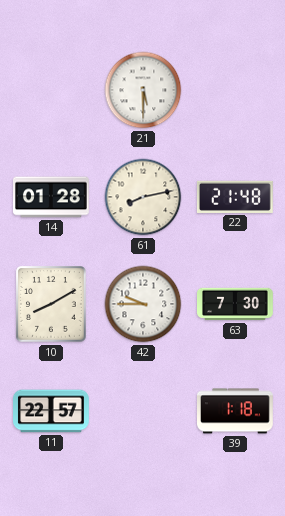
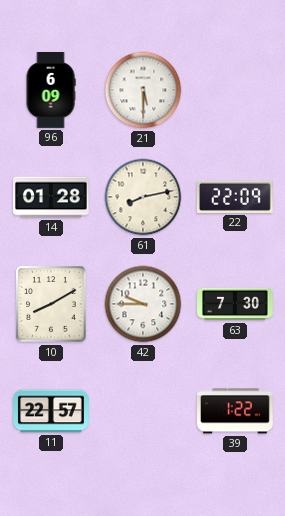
96: none -> 6:09
22: 21:48 -> 22:09
39: 1:18 -> 1:22
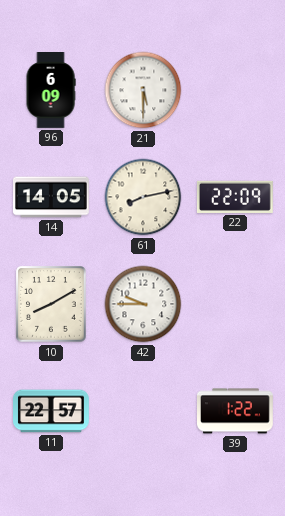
14: 01:28 -> 14:05
63: 7:30 -> none
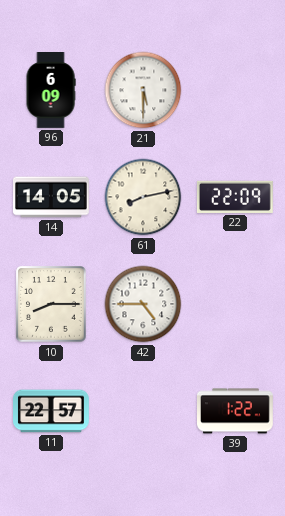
10: 8:10 -> 8:15
42: 9:45 -> 4:45
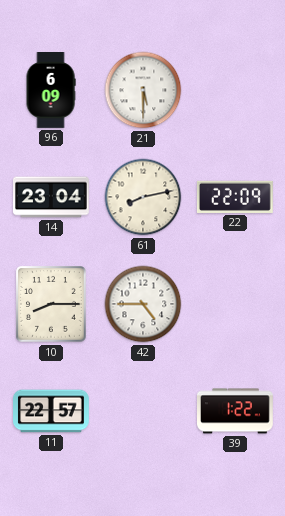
14: 14:05 -> 23:04
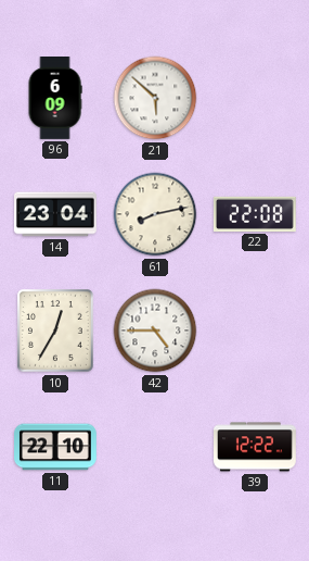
21: 5:30 -> 5:52
22: 22:09 -> 22:08
10: 8:15 -> 12:35
11: 22:57 -> 22:10
39: 1:22 -> 12:22
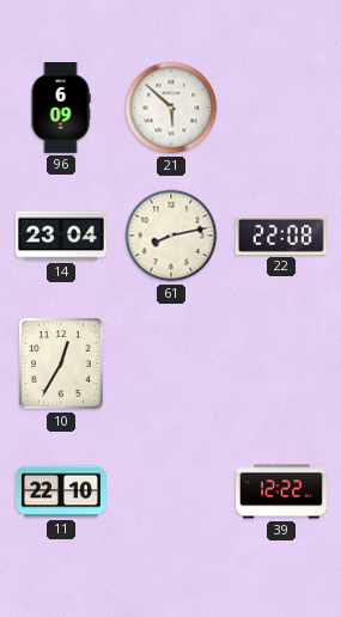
42: 4:45 -> none
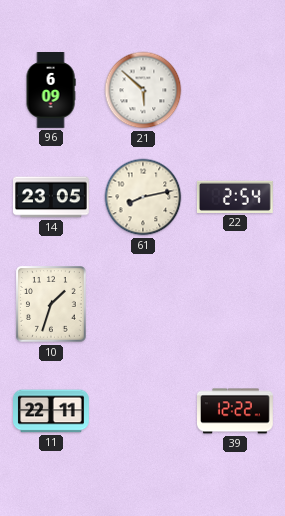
14: 23:04 -> 23:05
22: 22:08 -> 2:54
10: 12:35 -> 1:33
11: 22:10 -> 22:11
